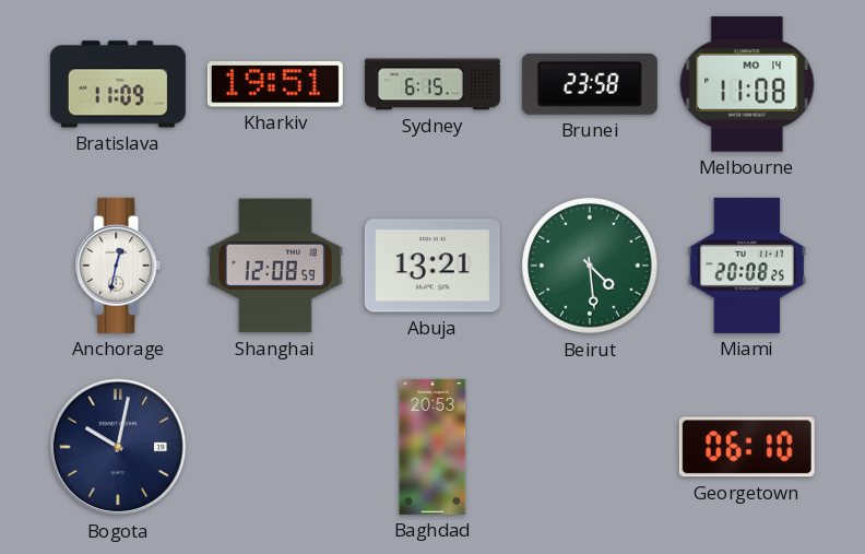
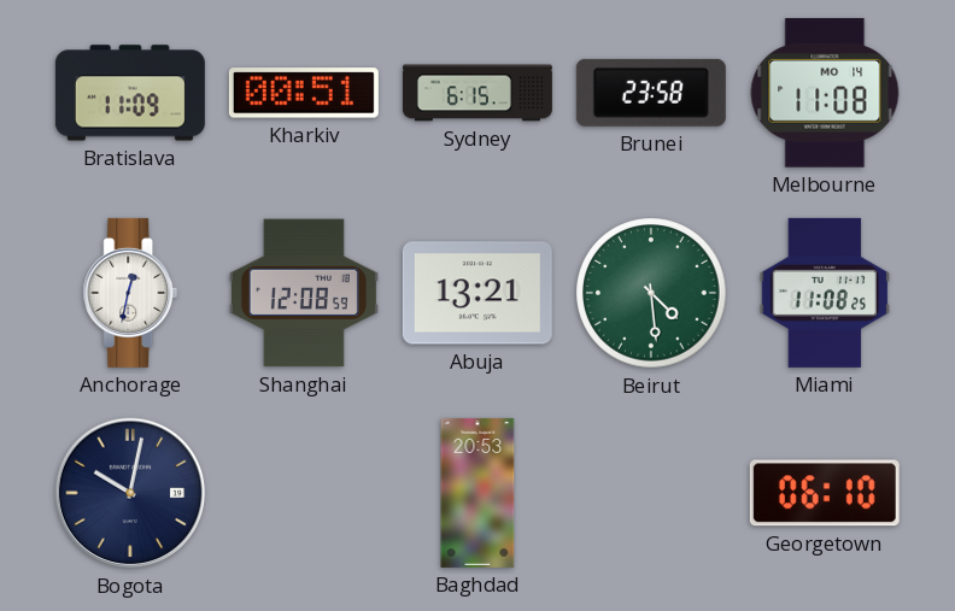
Kharkiv: 19:51 -> 00:51
Miami: 20:08 -> 11:08
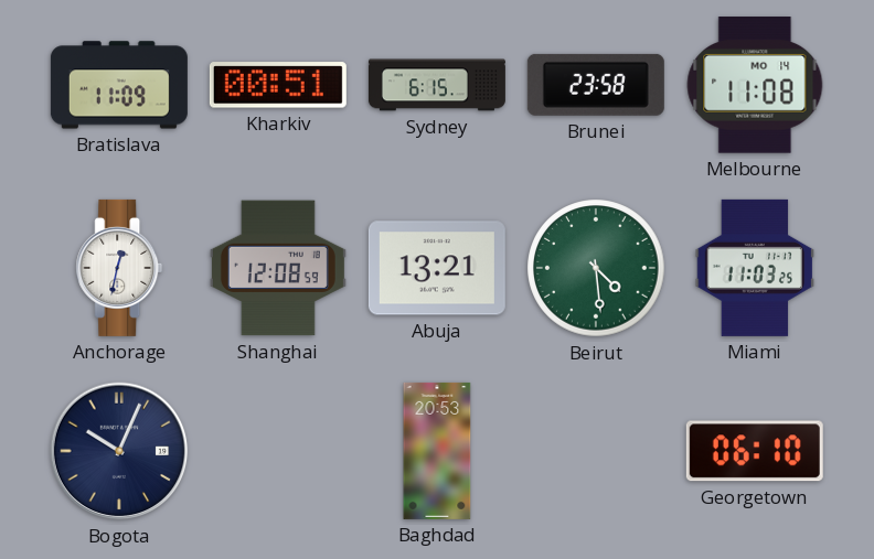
Miami: 11:08 -> 11:03
Bogota: 10:02 -> 10:04
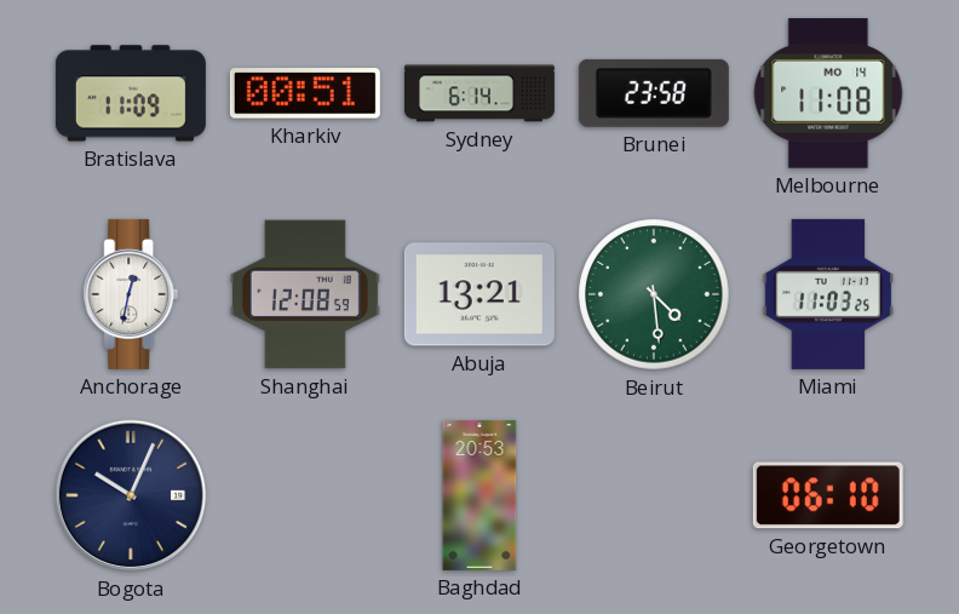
Sydney: 6:15 -> 6:14
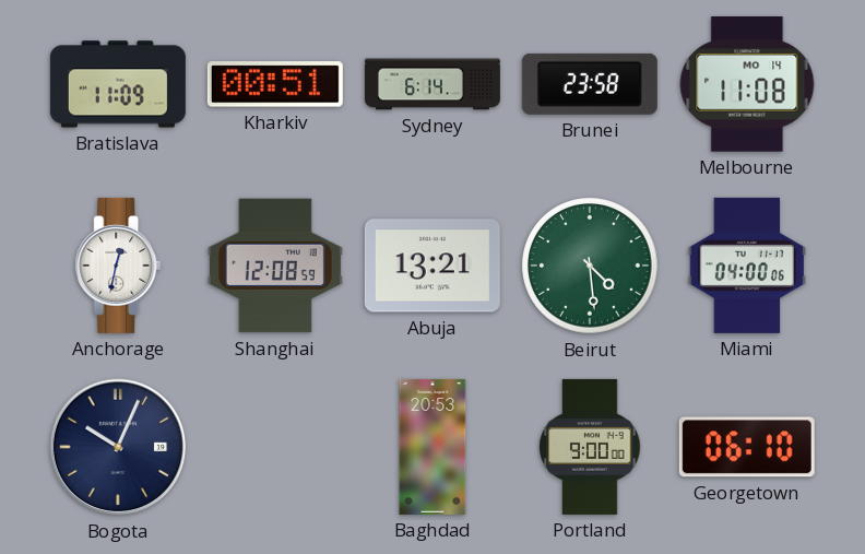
Miami: 11:03 -> 04:00
Portland: none -> 9:00
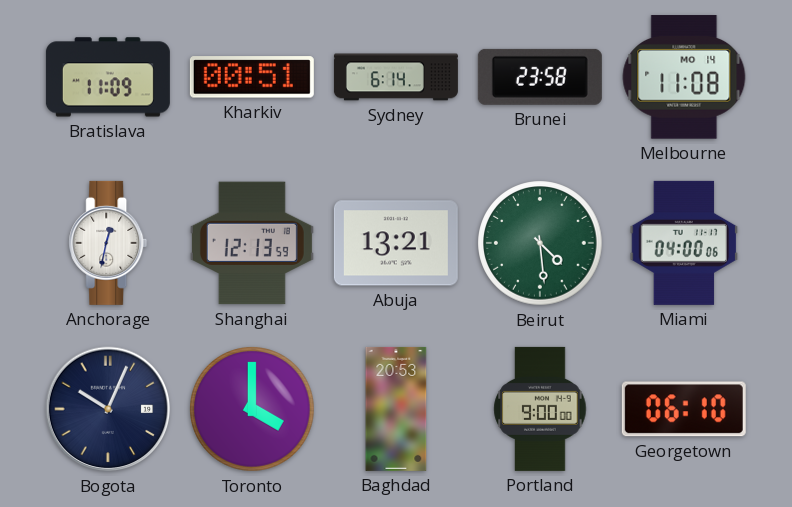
Shanghai: 12:08 -> 12:13
Toronto: none -> 4:00
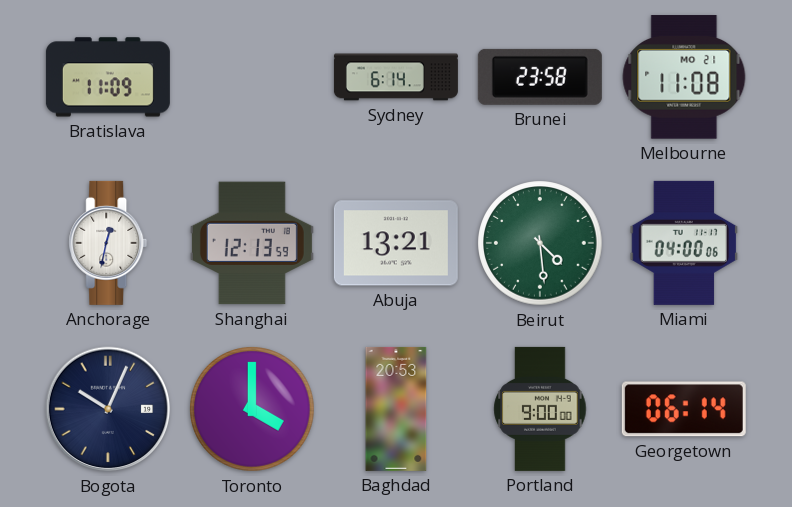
Kharkiv: 00:51 -> none
Melbourne date: MO 14 -> MO 21
Georgetown: 06:10 -> 06:14
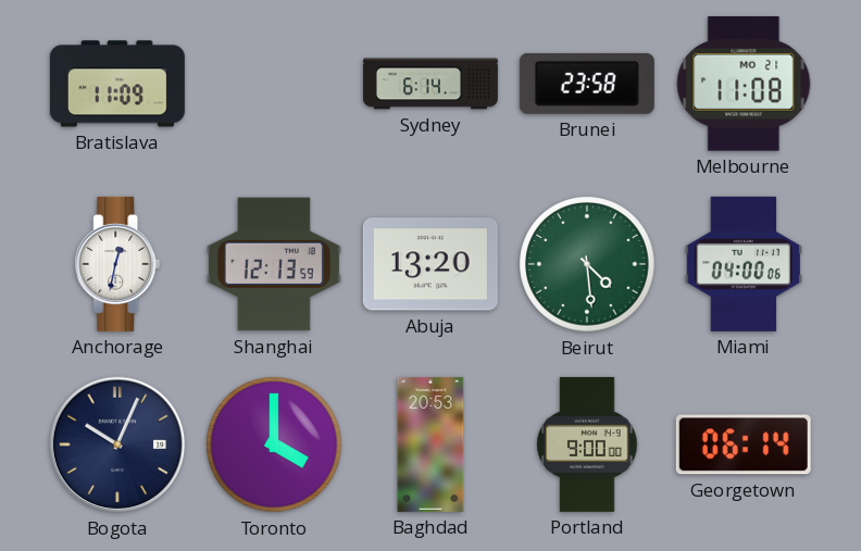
Abuja: 13:21 -> 13:20
